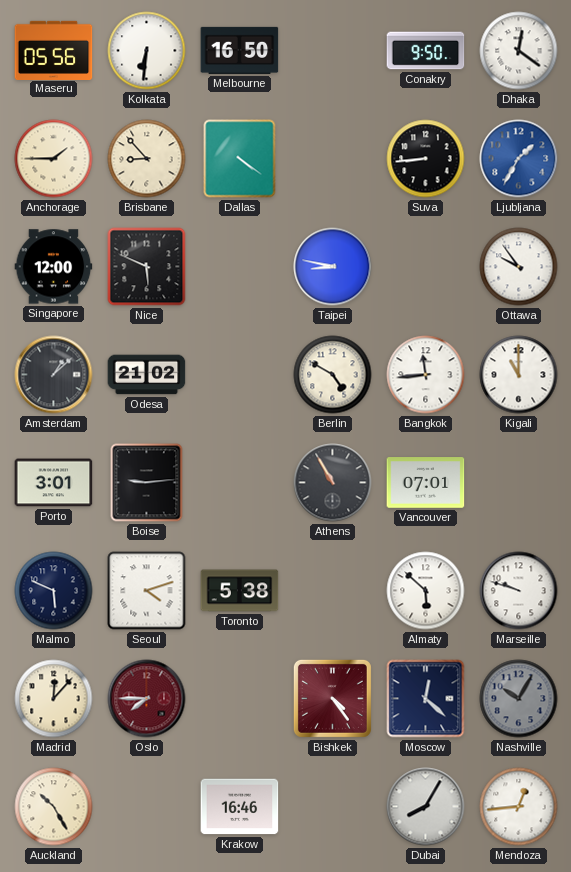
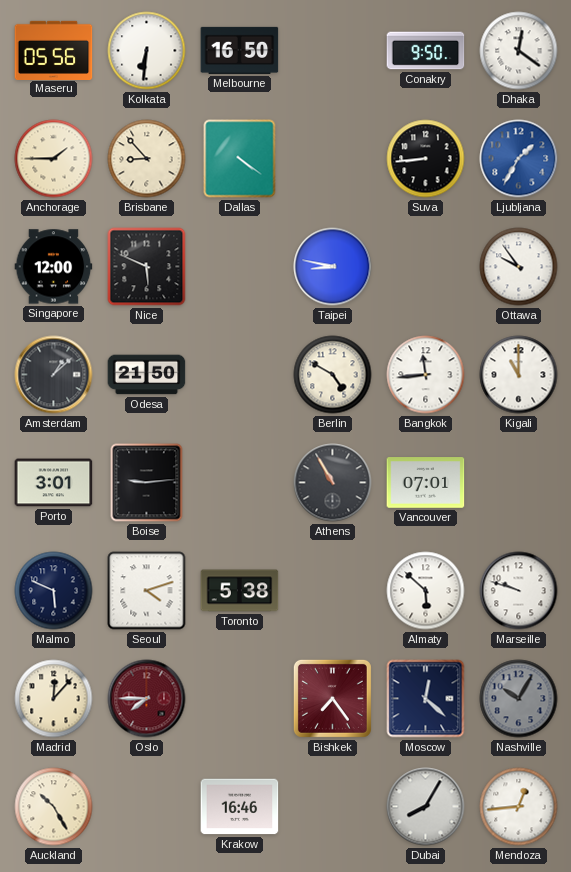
Odesa: 21:02 -> 21:50
Bishkek: 4:24 -> 7:24
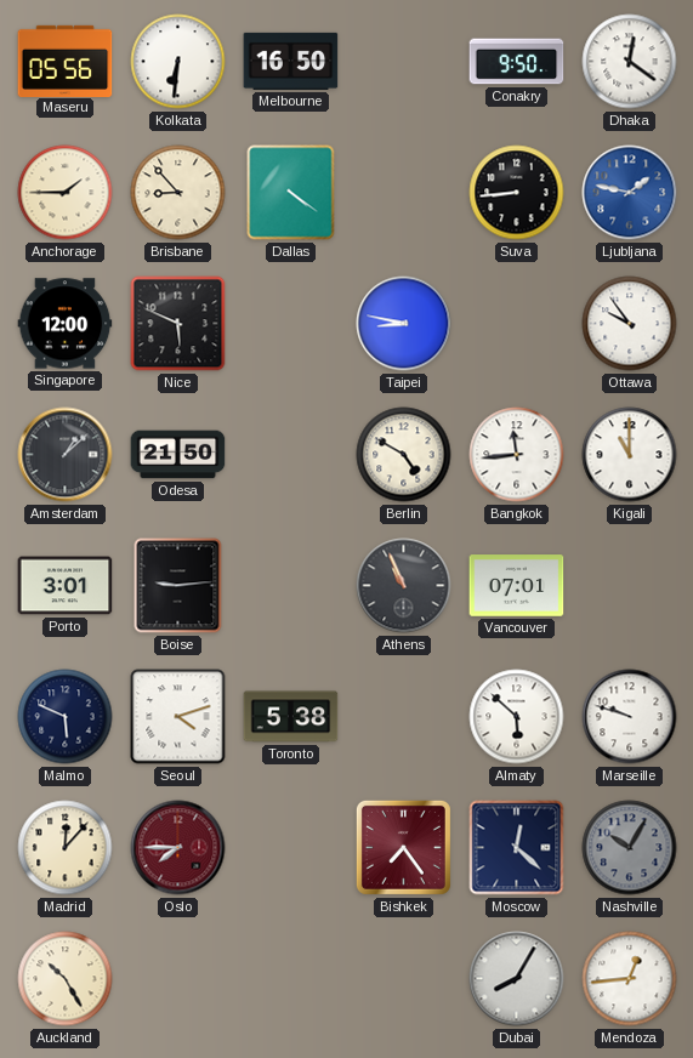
Ljubljana: 1:35 -> 1:47
Athens: 10:55 -> 10:56
Krakow: 16:46 -> none
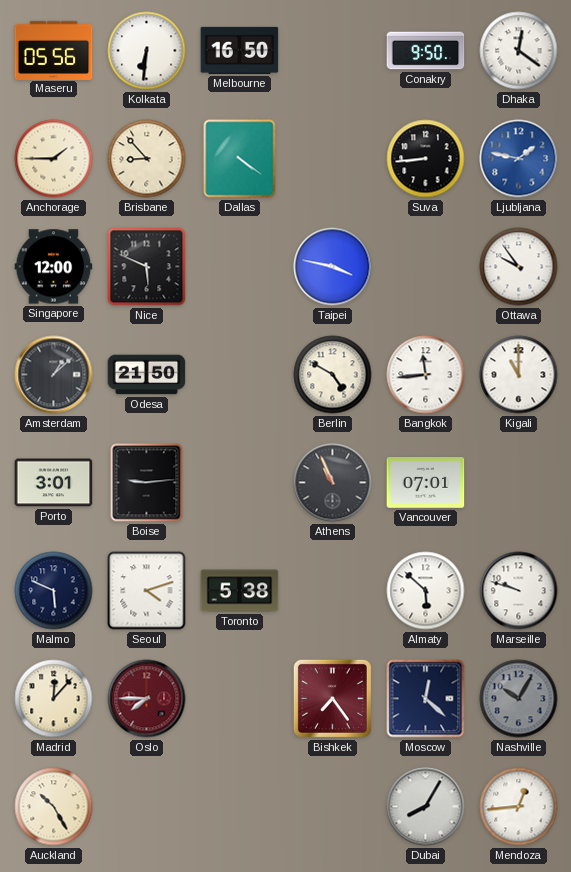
Taipei: 8:47 -> 3:47
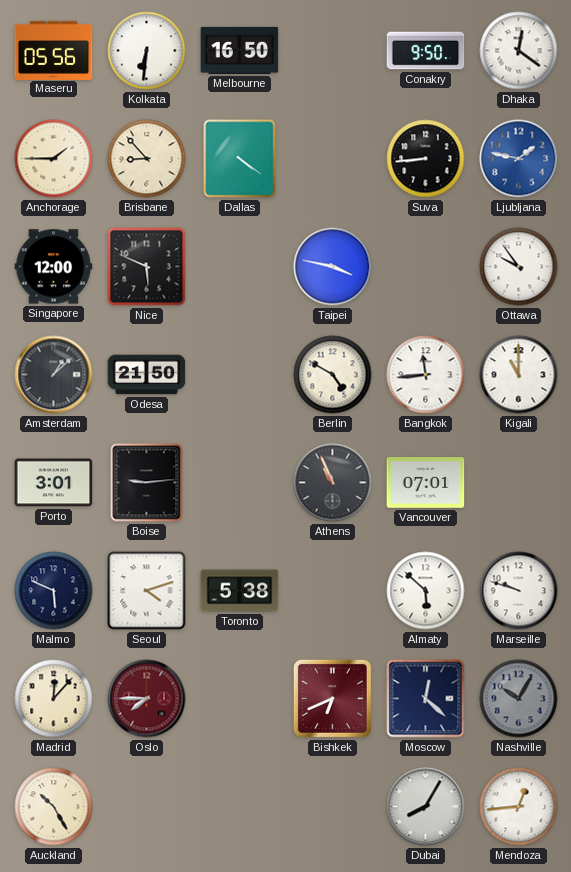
Bishkek: 7:24 -> 6:41
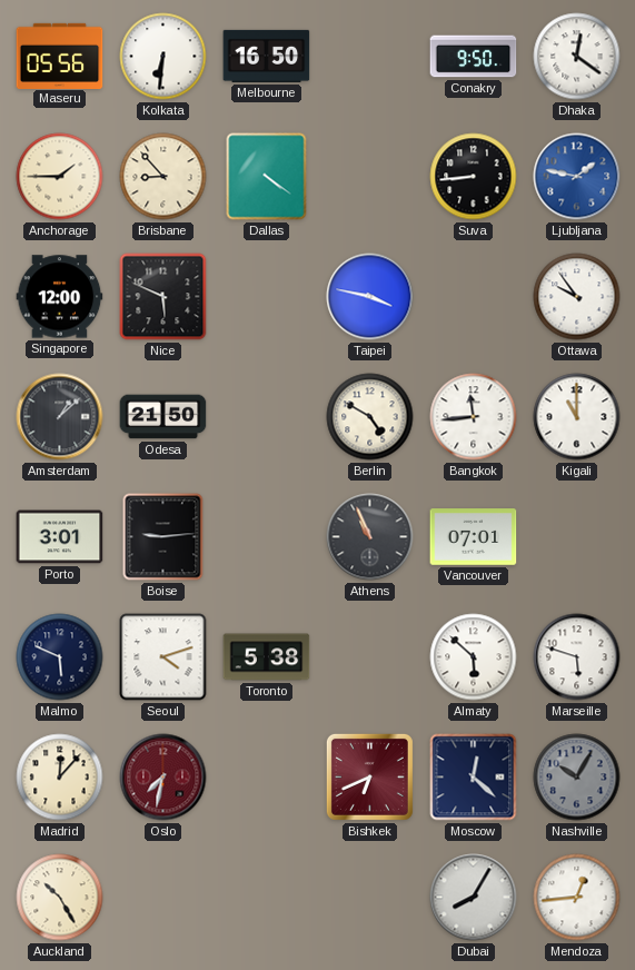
Marseille: 9:48 -> 5:48
Oslo: 7:45 -> 7:32
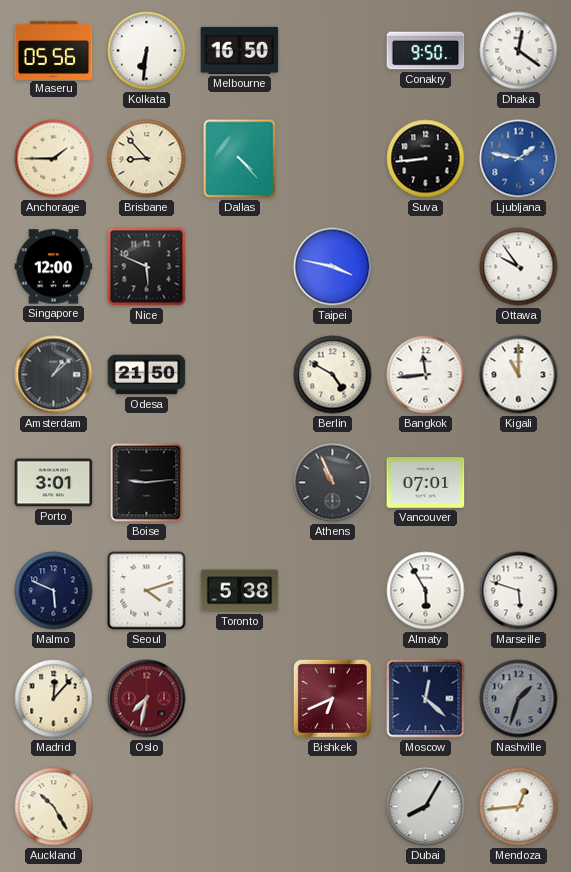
Dallas: 4:21 -> 4:23
Almaty: 5:52 -> 5:55
Nashville: 10:05 -> 1:33
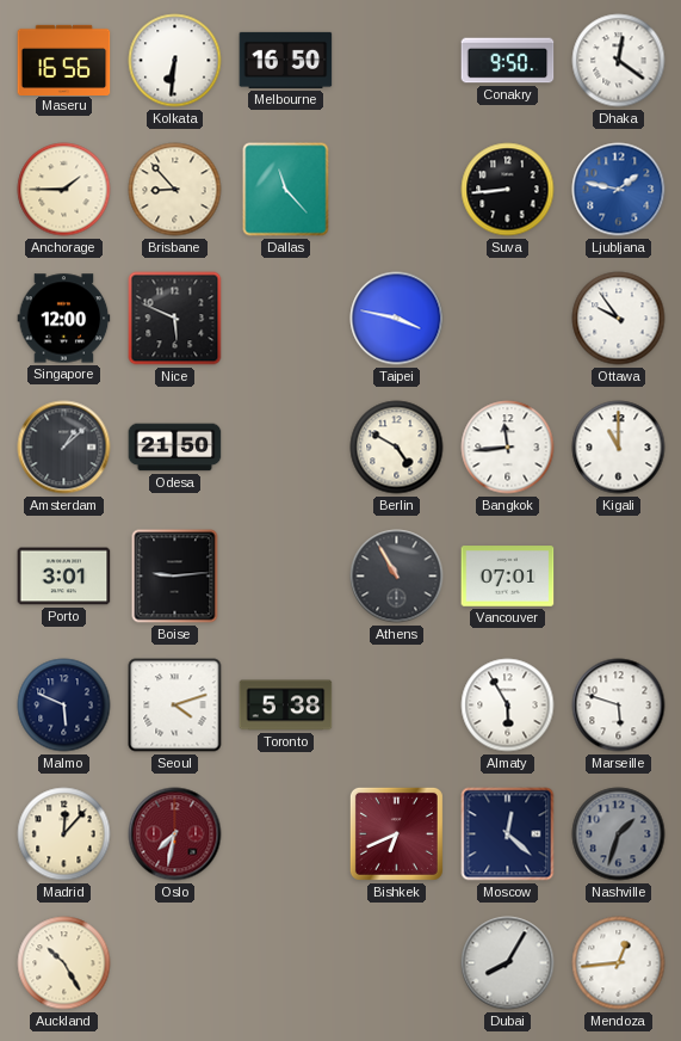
Maseru: 05:56 -> 16:56
Dallas: 4:23 -> 11:23
Athens: 10:56 -> 10:55
